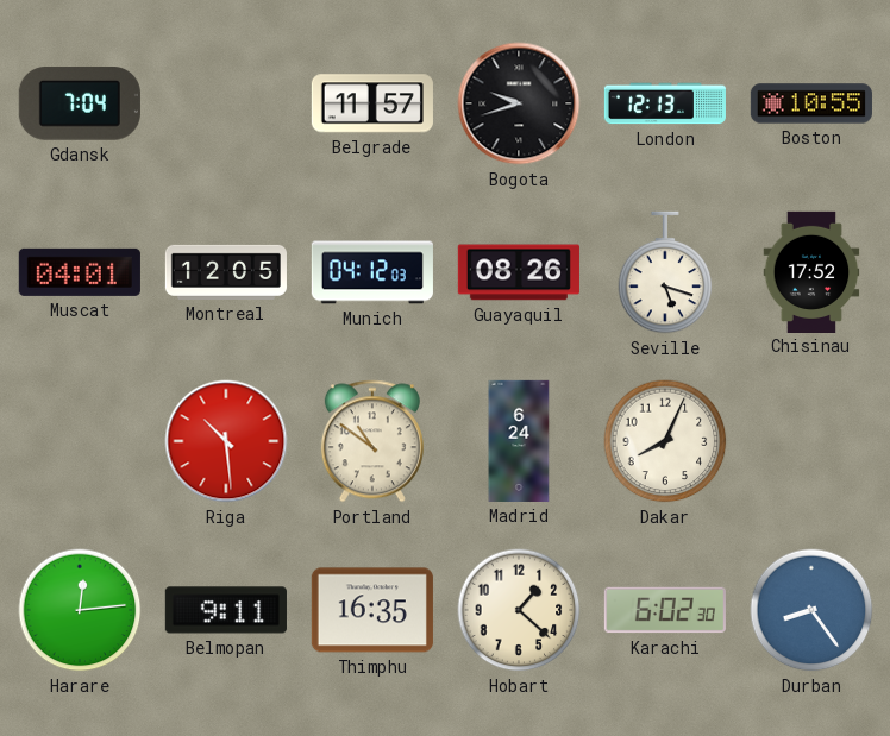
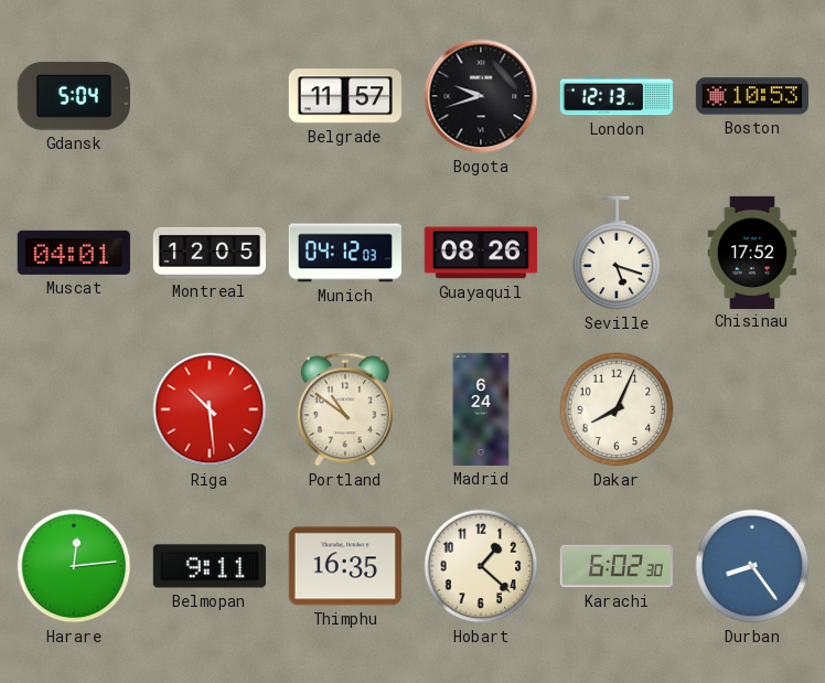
Gdansk: 7:04 -> 5:04
Boston: 10:55 -> 10:53
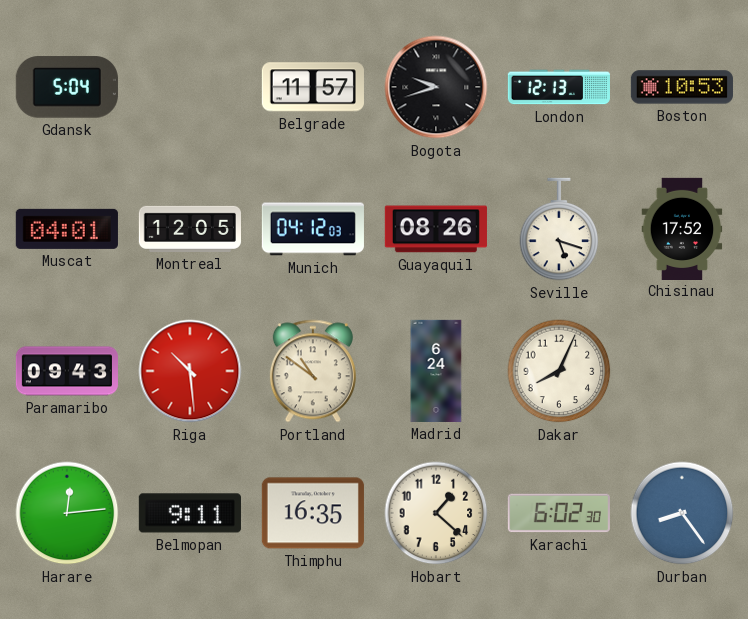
Paramaribo: none -> 09:43
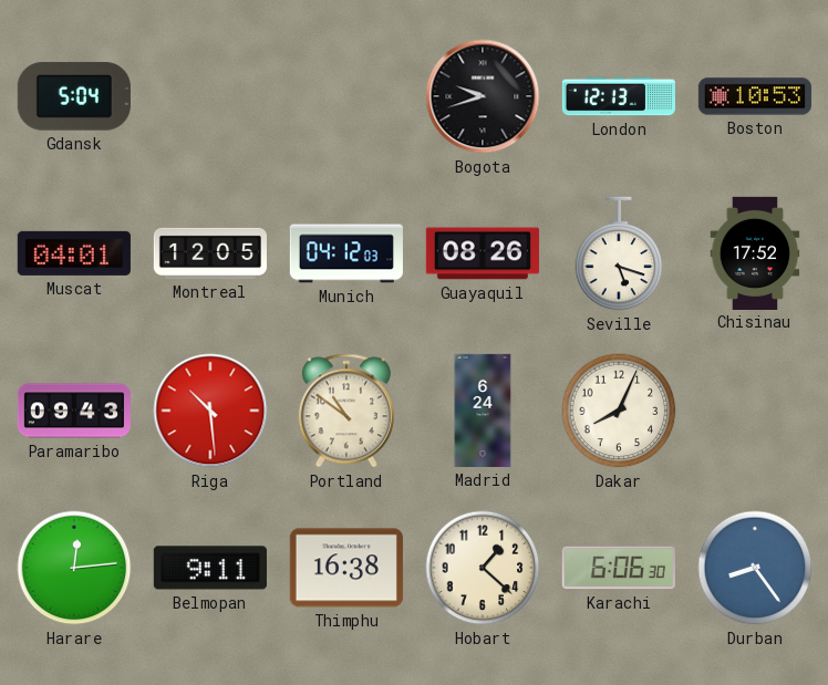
Belgrade: 11:57 -> none
Thimphu: 16:35 -> 16:38
Karachi: 6:02 -> 6:06
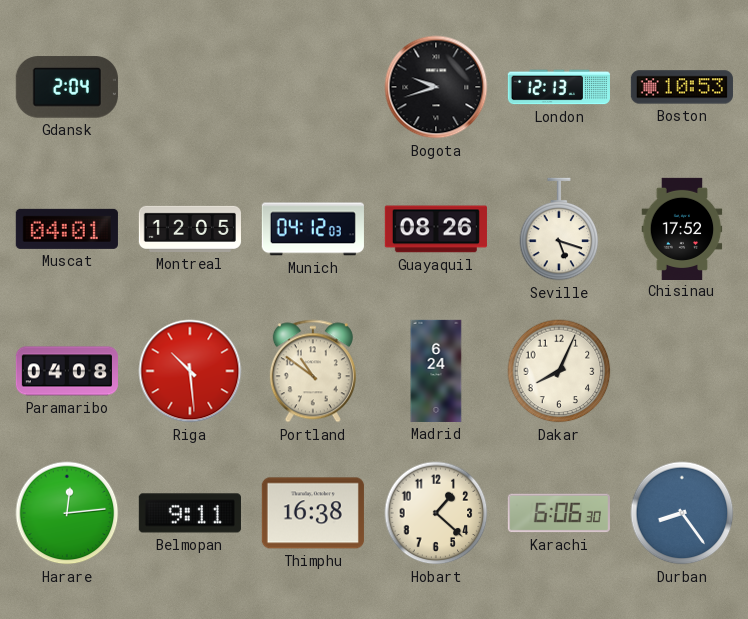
Gdansk: 5:04 -> 2:04
Paramaribo: 09:43 -> 04:08
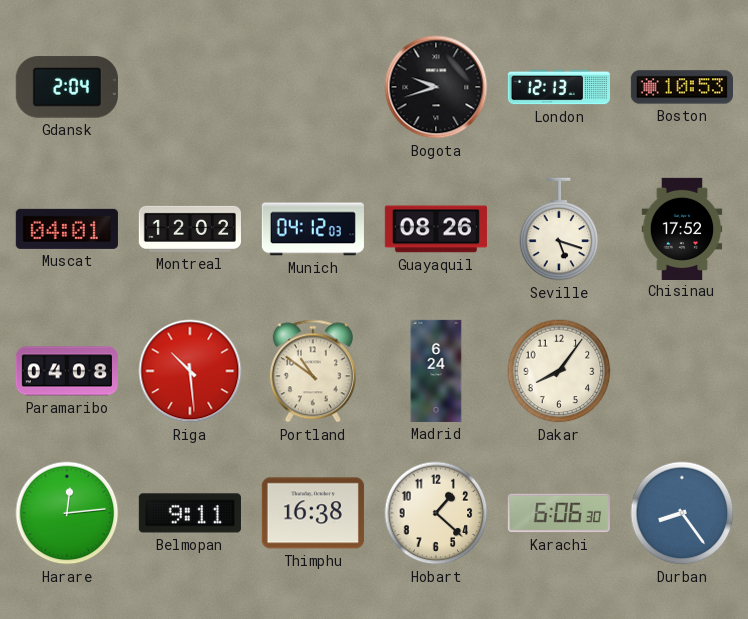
Montreal: 12:05 -> 12:02
Dakar: 8:04 -> 8:06
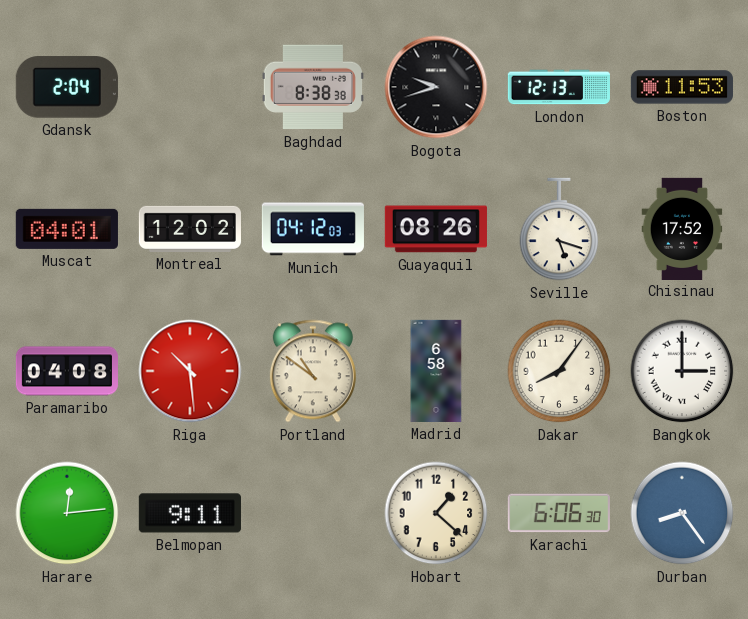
Baghdad: none -> 8:38
Boston: 10:53 -> 11:53
Madrid: 6:24 -> 6:58
Bangkok: none -> 3:00
Thimphu: 16:38 -> none
